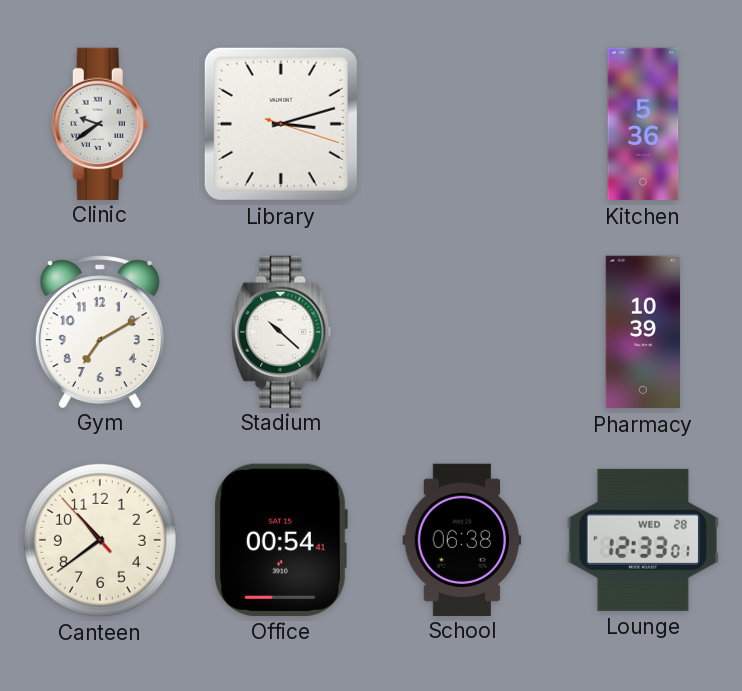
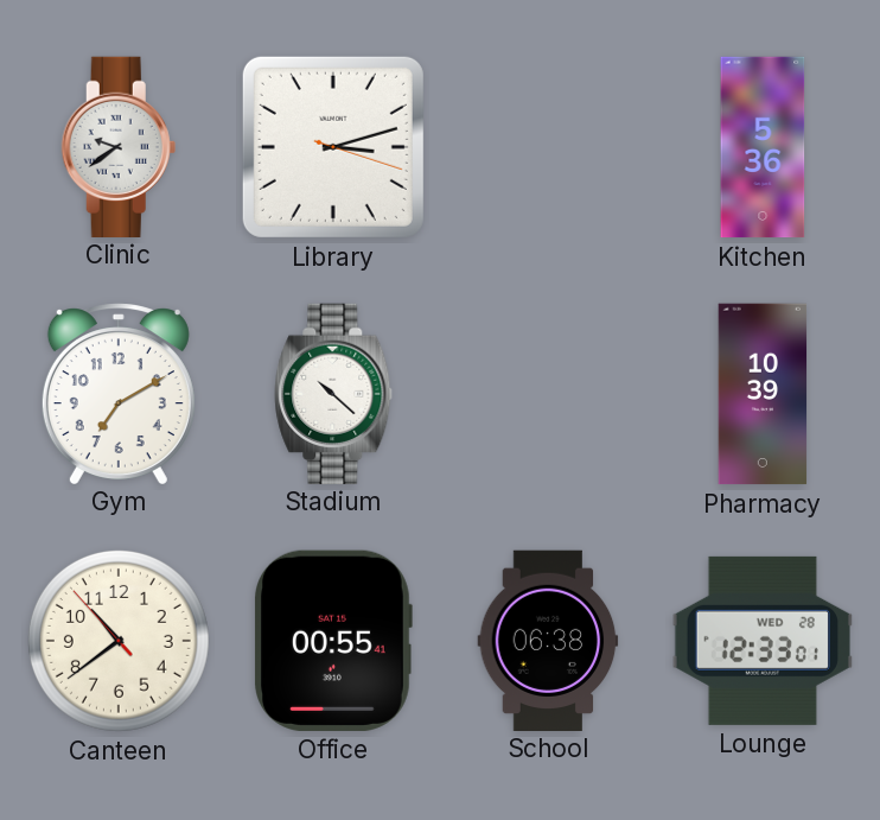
Office: 00:54 -> 00:55
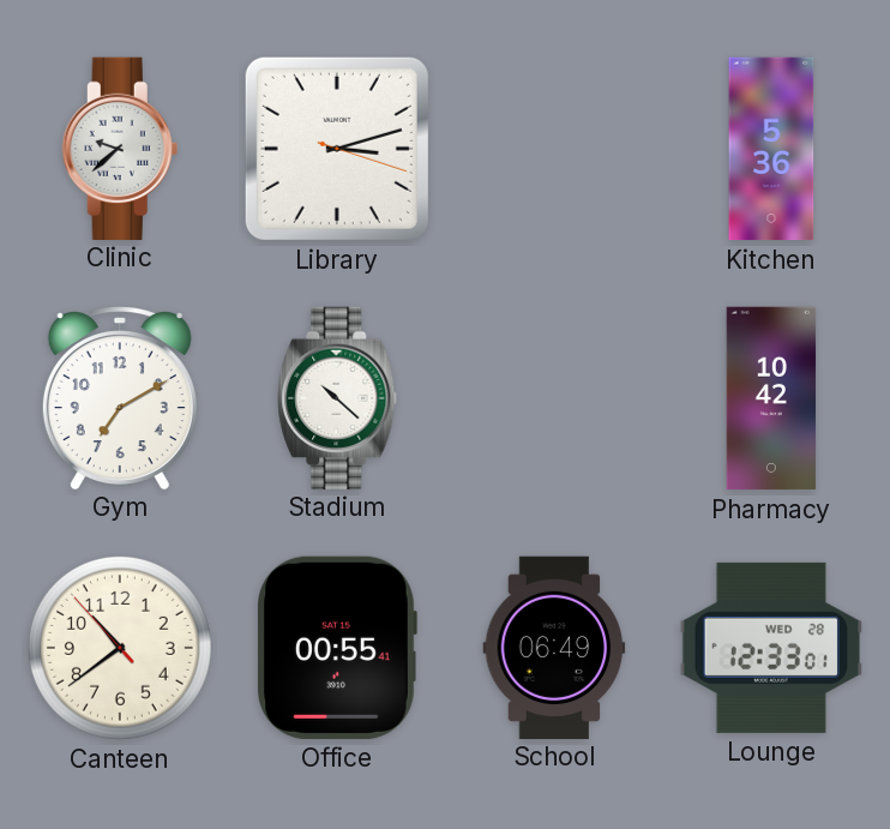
Clinic: 9:39 -> 9:38
Pharmacy: 10:39 -> 10:42
School: 06:38 -> 06:49
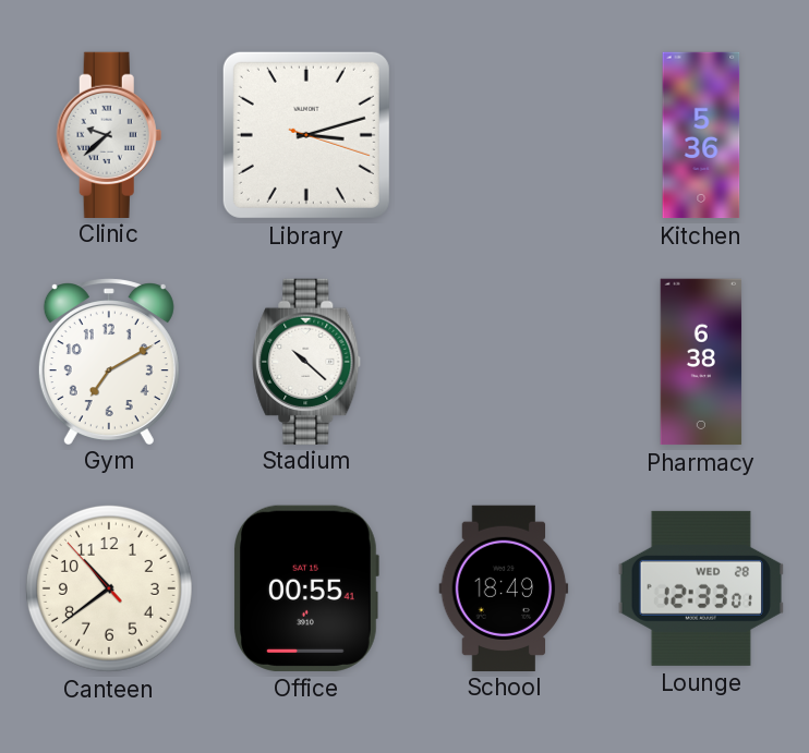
Pharmacy: 10:42 -> 6:38
School: 06:49 -> 18:49
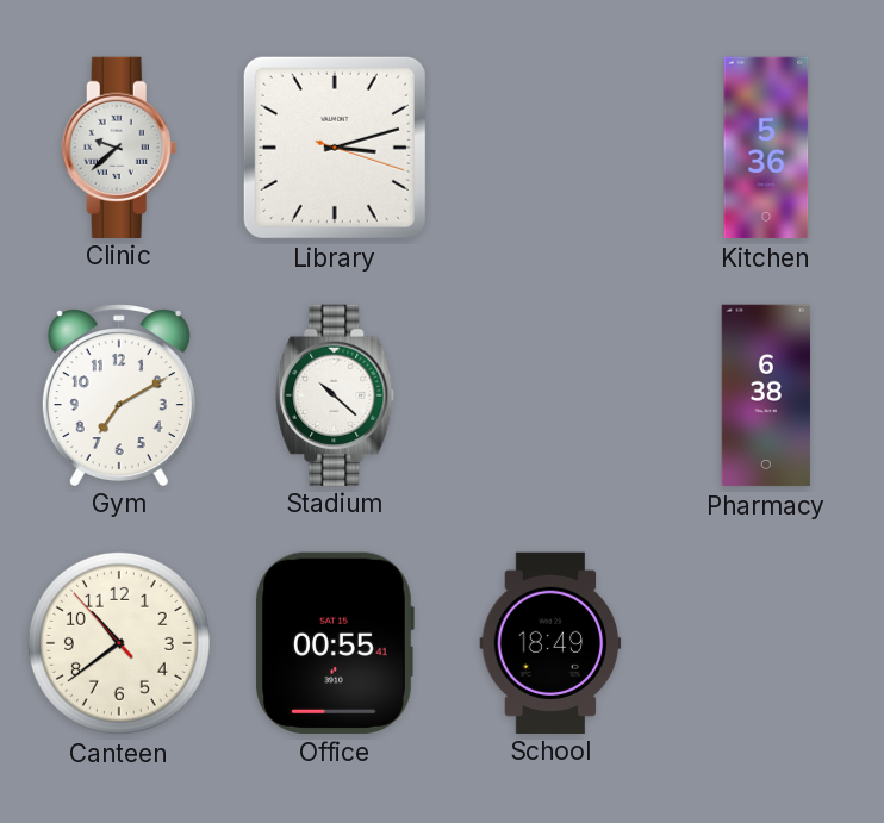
Lounge: 12:33 -> none
